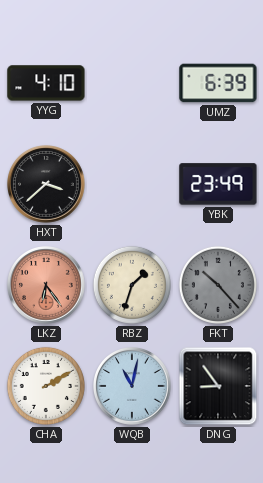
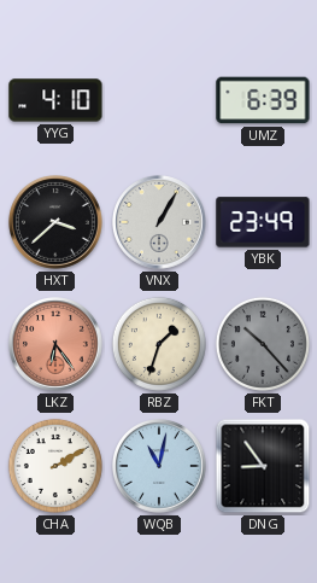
VNX: none -> 1:05
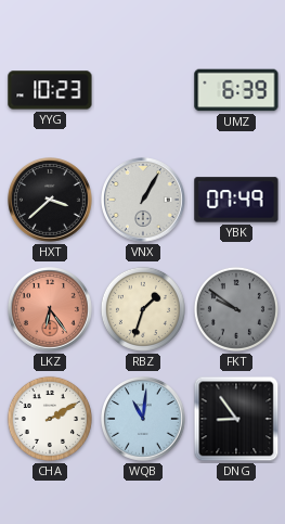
YYG: 4:10 -> 10:23
YBK: 23:49 -> 07:49
FKT: 10:23 -> 9:51
WQB: 11:02 -> 11:01
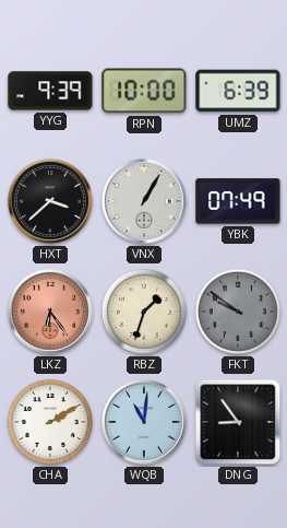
YYG: 10:23 -> 9:39
RPN: none -> 10:00
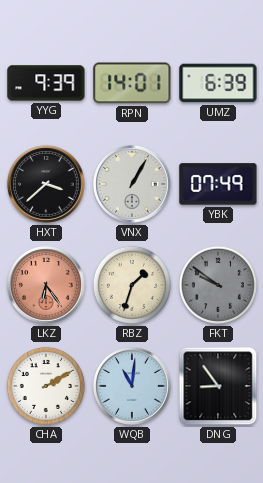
RPN: 10:00 -> 14:01
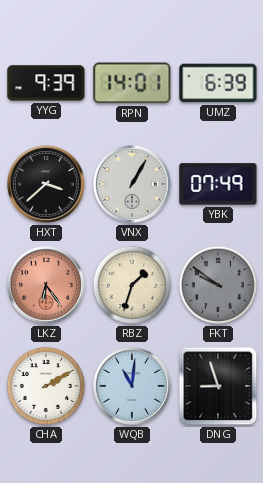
DNG: 8:54 -> 8:57
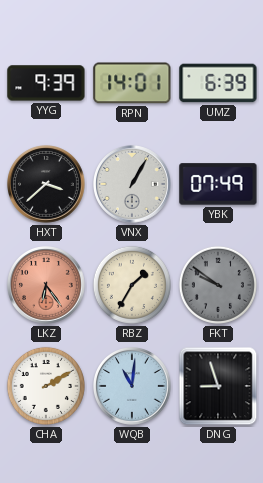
RBZ: 1:33 -> 1:35
